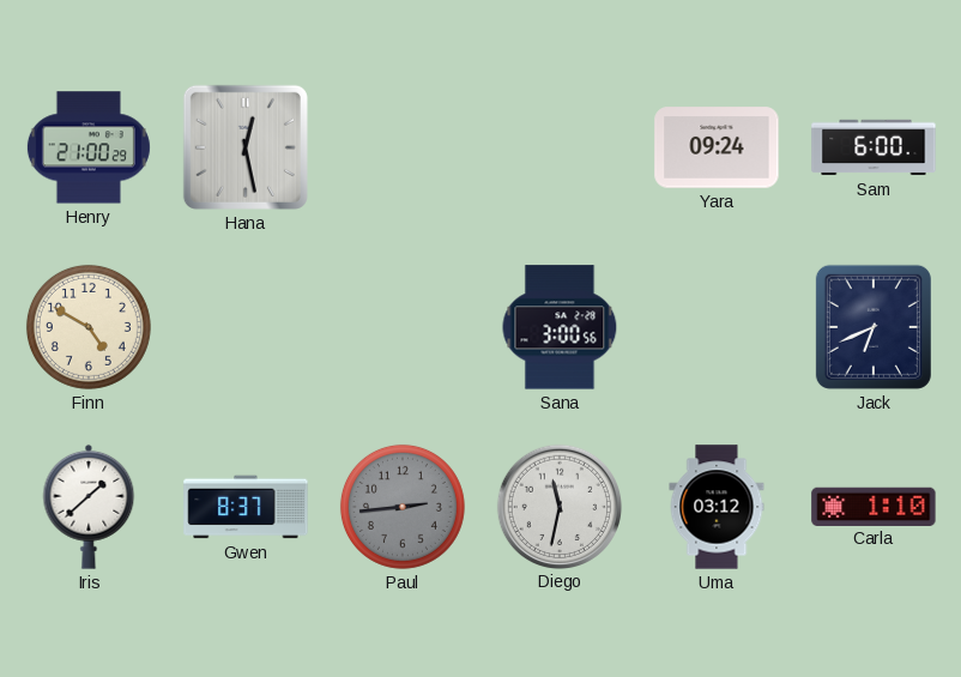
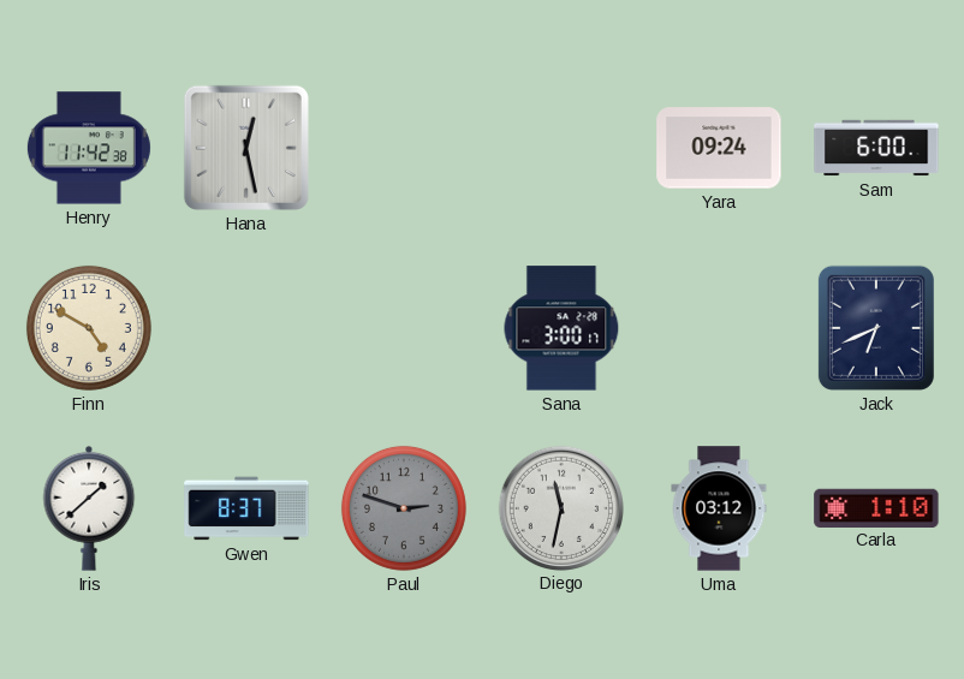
Henry: 21:00 -> 11:42
Sana: 3:00:56 -> 3:00:17
Paul: 2:44 -> 2:48
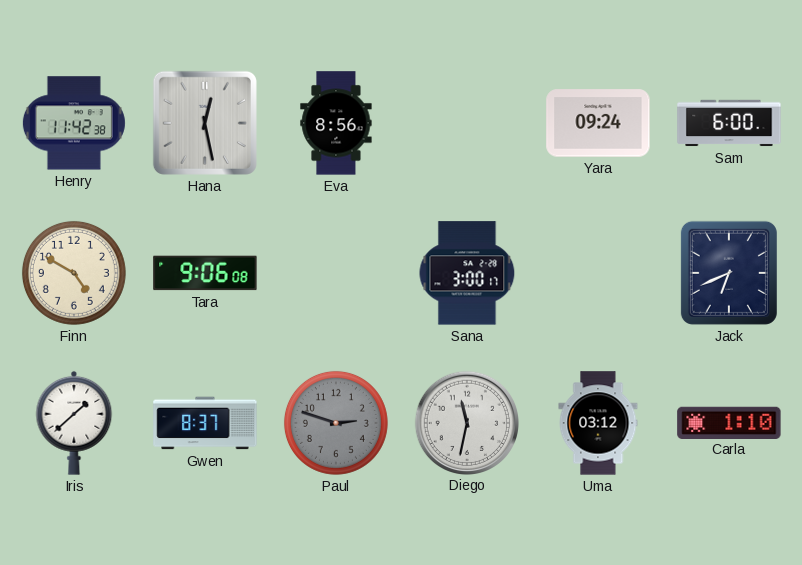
Eva: none -> 8:56
Tara: none -> 9:06
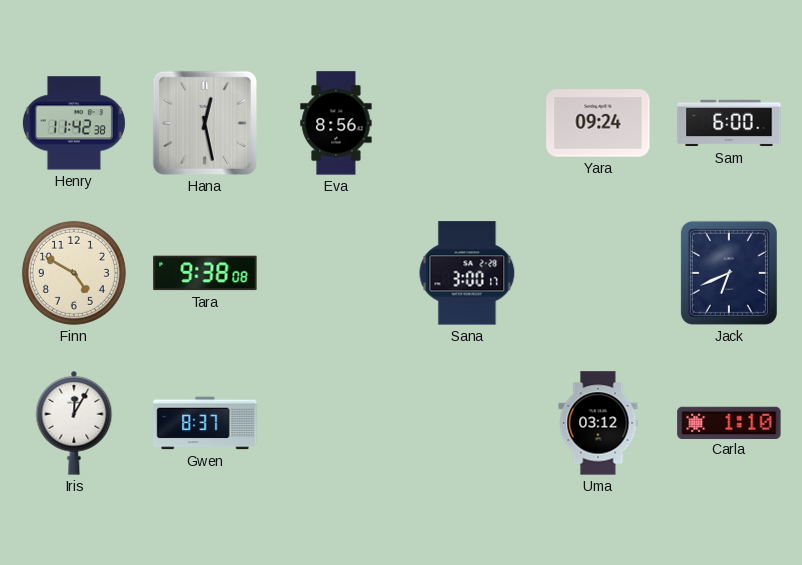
Tara: 9:06 -> 9:38
Iris: 1:38 -> 12:05
Paul: 2:48 -> none
Diego: 11:32 -> none
